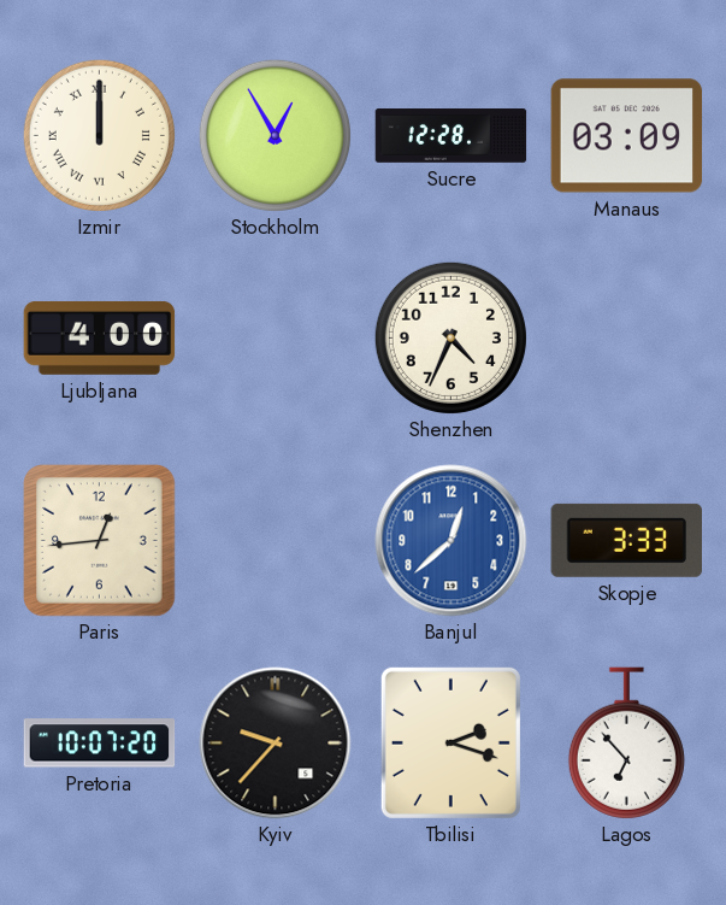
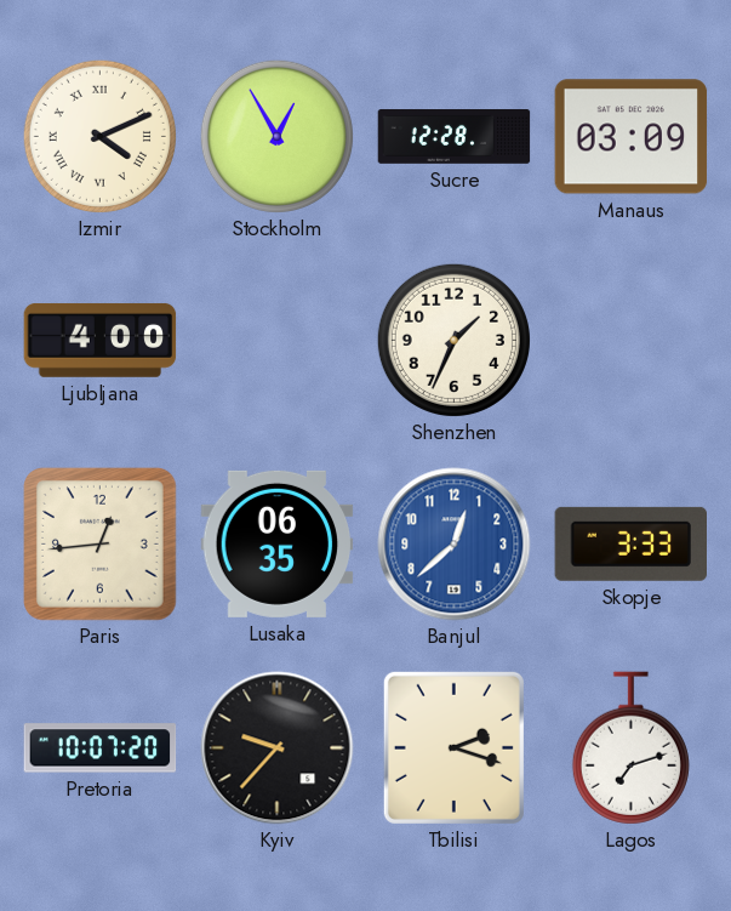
Izmir: 12:00 -> 4:11
Shenzhen: 4:34 -> 1:34
Lusaka: none -> 06:35
Lagos: 6:53 -> 7:12
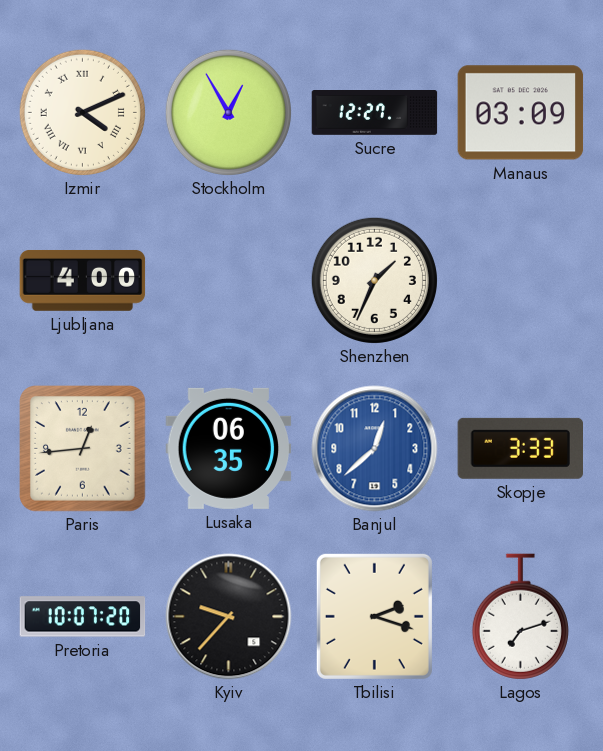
Sucre: 12:28 -> 12:27
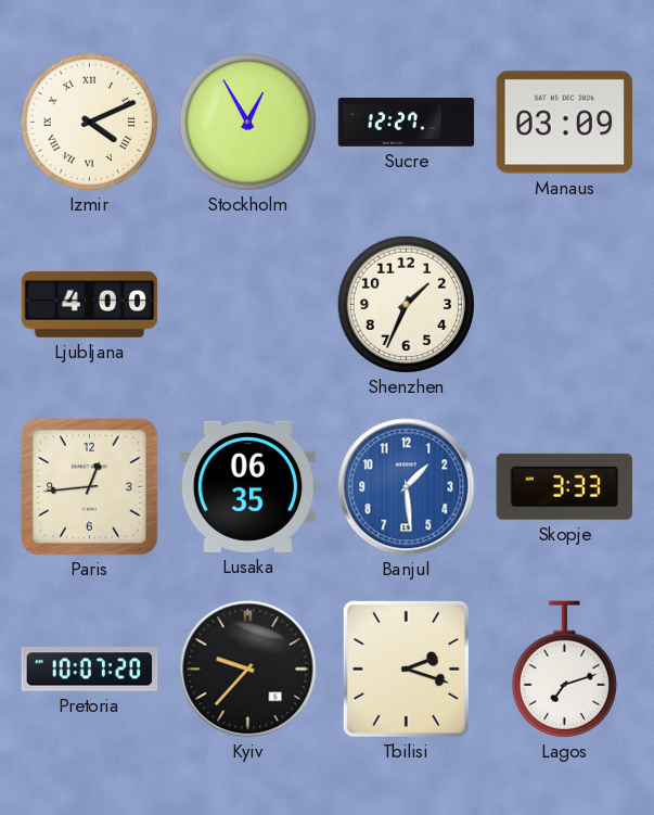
Banjul: 12:38 -> 1:29
